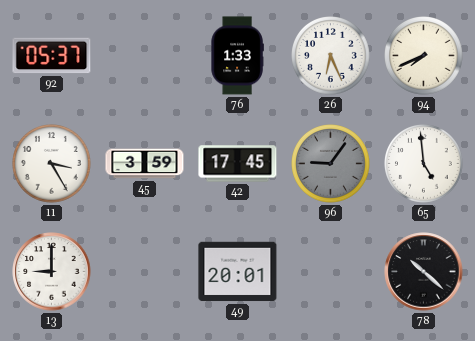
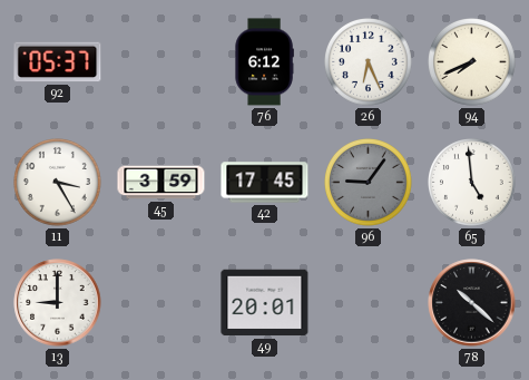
76: 1:33 -> 6:12
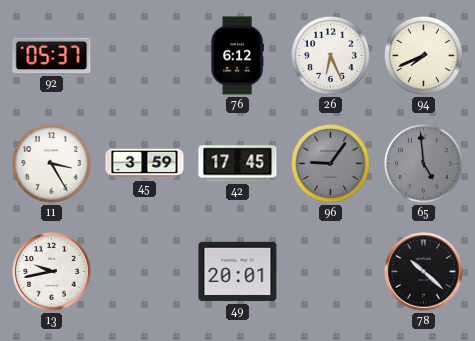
65 dial: white -> grey
13: 9:00 -> 9:43
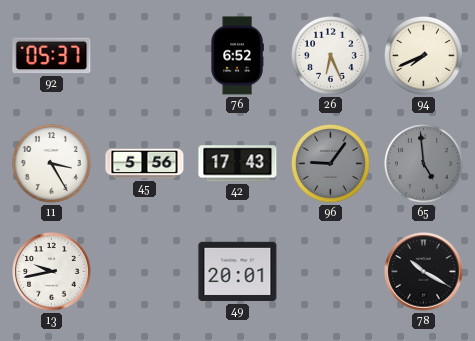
76: 6:12 -> 6:52
45: 3:59 -> 5:56
42: 17:45 -> 17:43
78: 10:22 -> 10:20
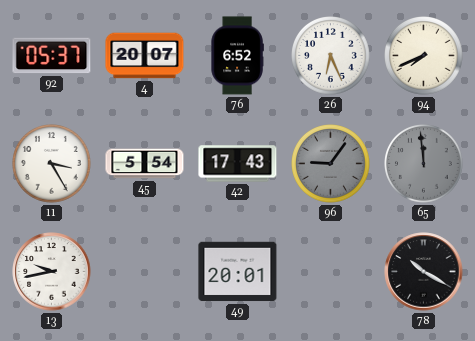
4: none -> 20:07
45: 5:56 -> 5:54
65: 4:59 -> 11:59
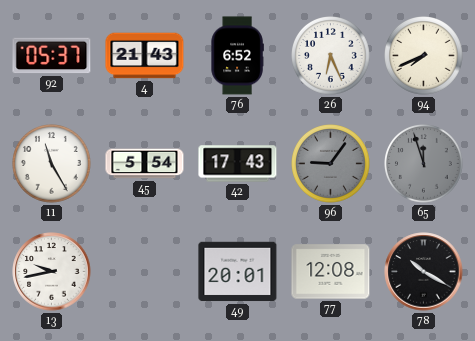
4: 20:07 -> 21:43
11: 3:25 -> 11:25
65: 11:59 -> 11:57
77: none -> 12:08
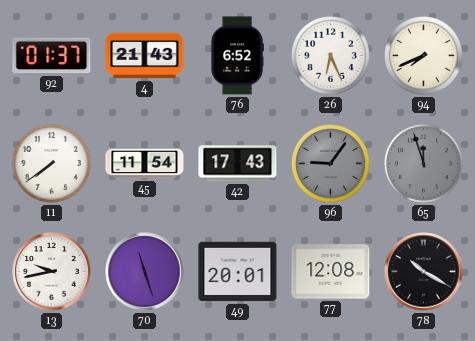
92: 05:37 -> 01:37
11: 11:25 -> 7:39
45: 5:54 -> 11:54
70: none -> 11:27
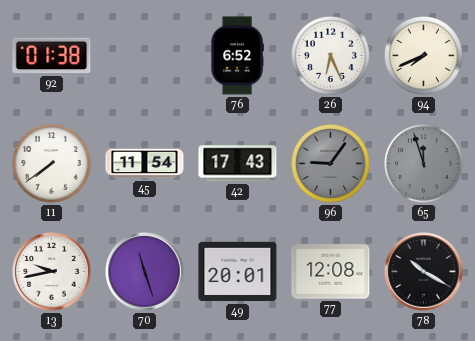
92: 01:37 -> 01:38
4: 21:43 -> none
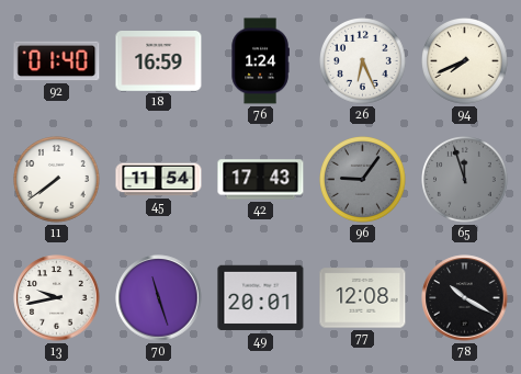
92: 01:38 -> 01:40
18: none -> 16:59
76: 6:52 -> 1:24
